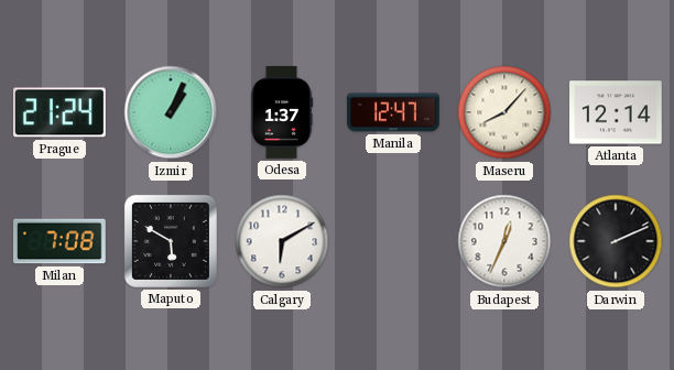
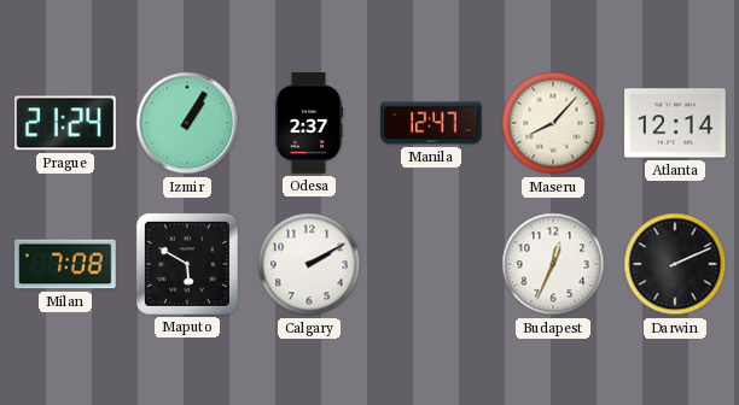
Izmir: 1:04 -> 1:05
Odesa: 1:37 -> 2:37
Calgary: 6:10 -> 2:10
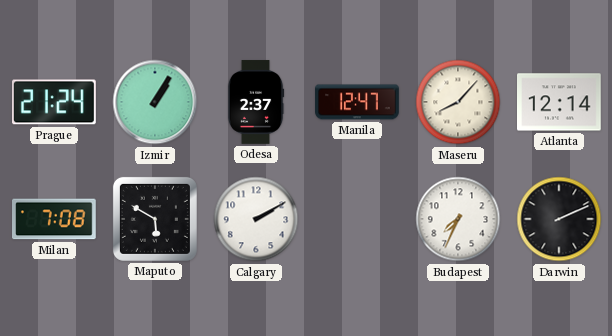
Budapest: 12:34 -> 7:34
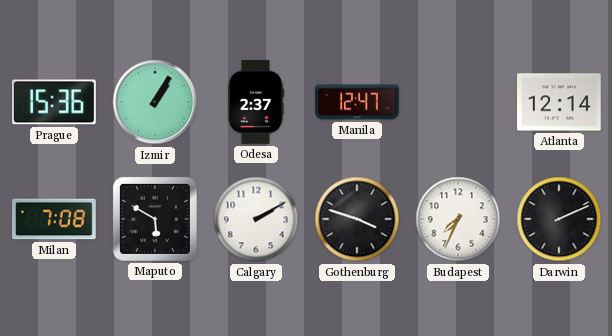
Prague: 21:24 -> 15:36
Maseru: 8:07 -> none
Gothenburg: none -> 3:48
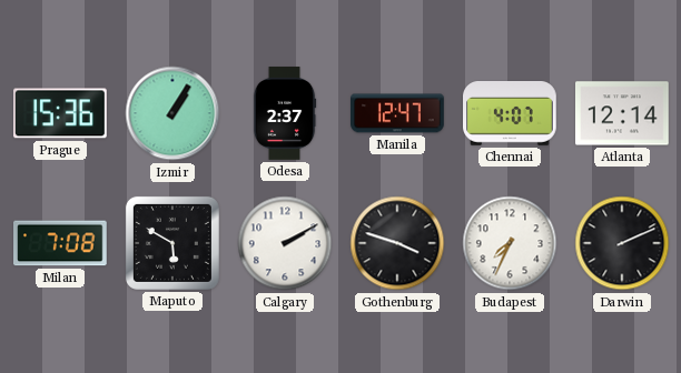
Chennai: none -> 4:07
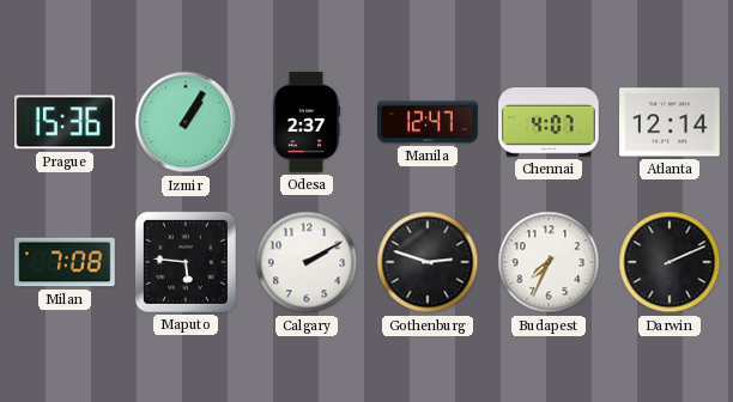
Maputo: 5:50 -> 5:46
Gothenburg: 3:48 -> 2:48
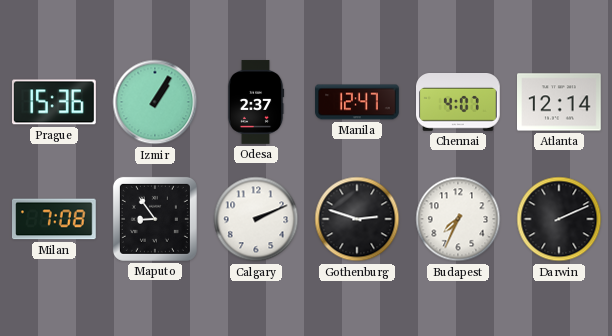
Maputo: 5:46 -> 8:54
Calgary: 2:10 -> 2:11
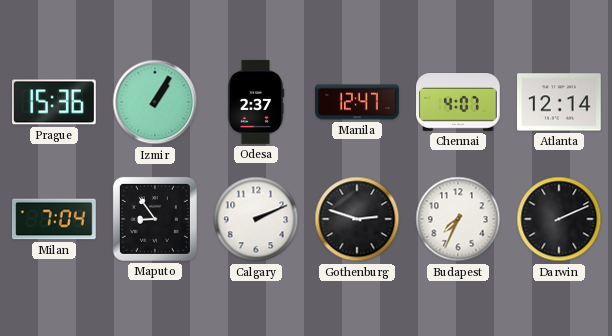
Milan: 7:08 -> 7:04
